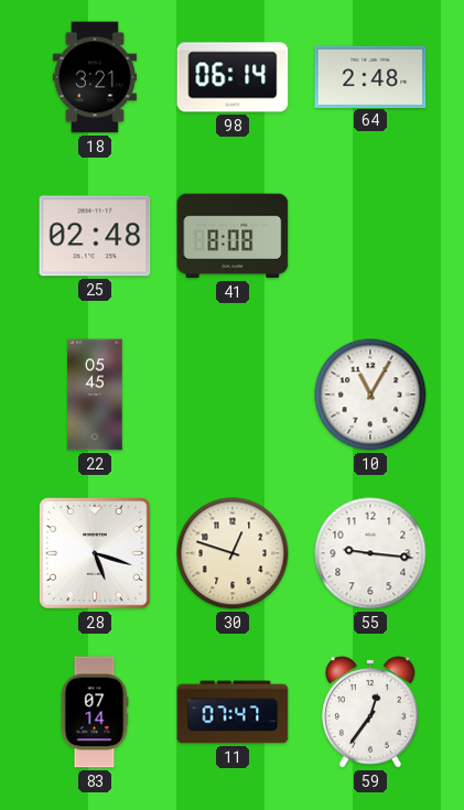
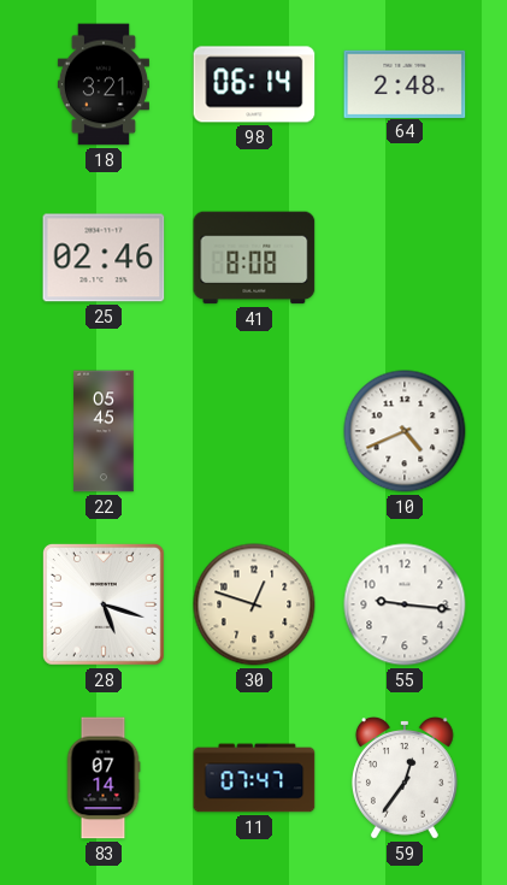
25: 02:48 -> 02:46
10: 11:05 -> 4:41
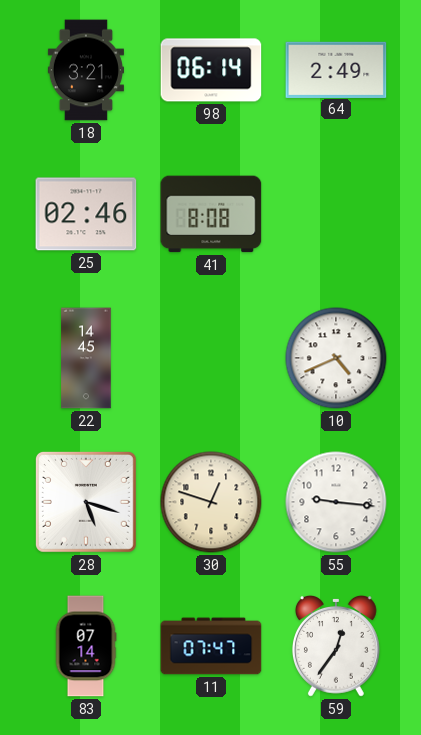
64: 2:48 -> 2:49
22: 05:45 -> 14:45
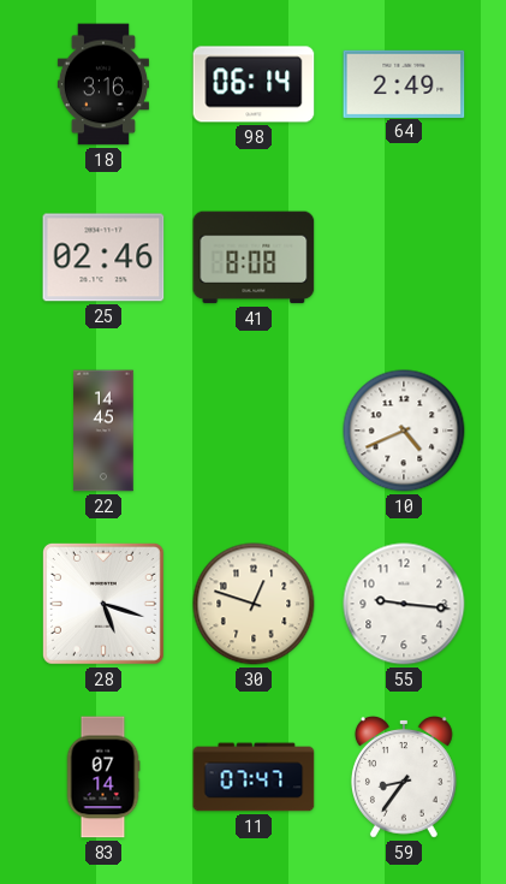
18: 3:21 -> 3:16
59: 12:36 -> 8:36
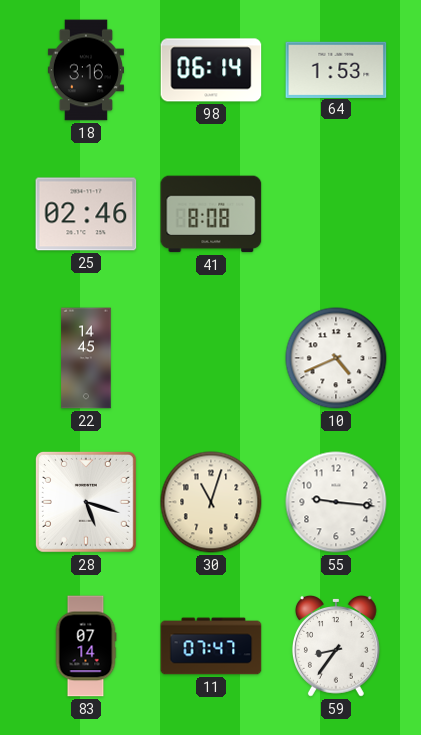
64: 2:49 -> 1:53
30: 12:48 -> 11:03
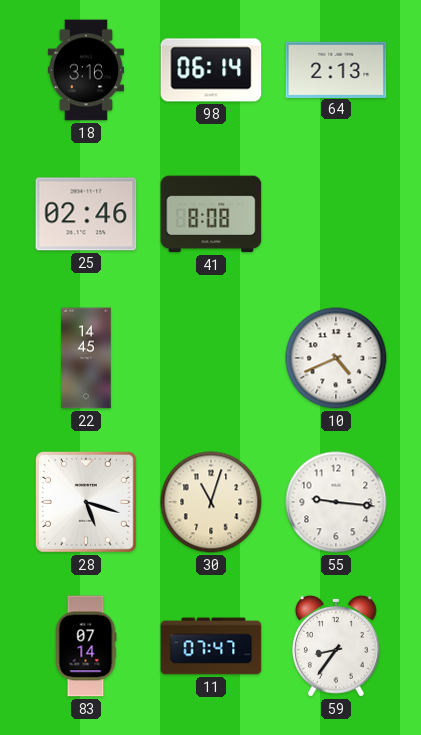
64: 1:53 -> 2:13
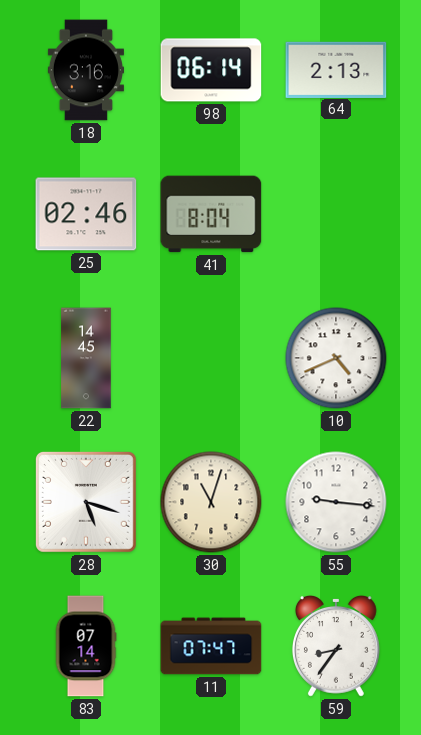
41: 8:08 -> 8:04
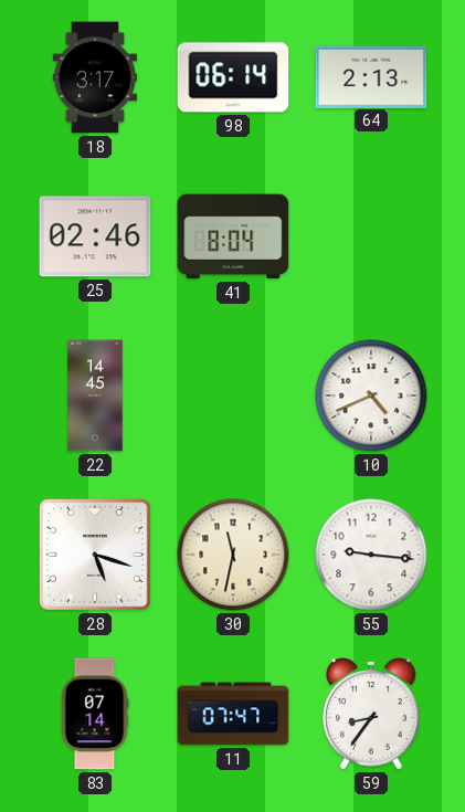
18: 3:16 -> 3:17
30: 11:03 -> 11:32
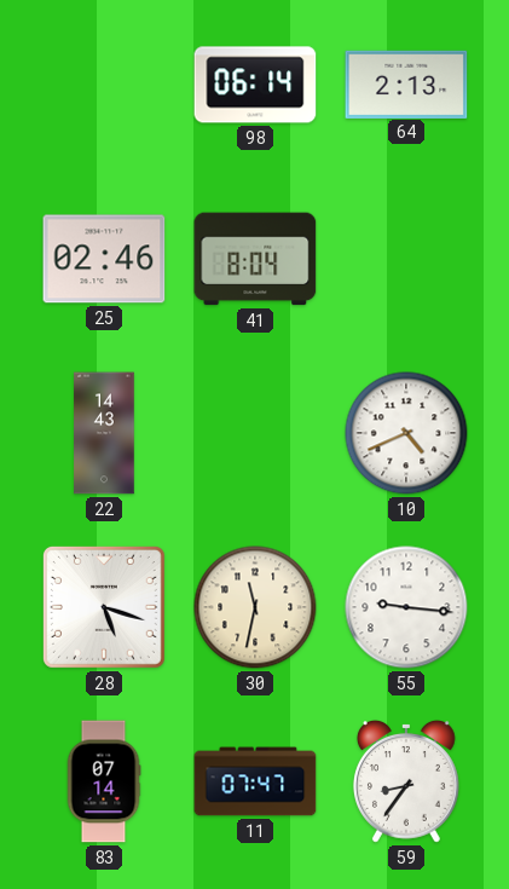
18: 3:17 -> none
22: 14:45 -> 14:43
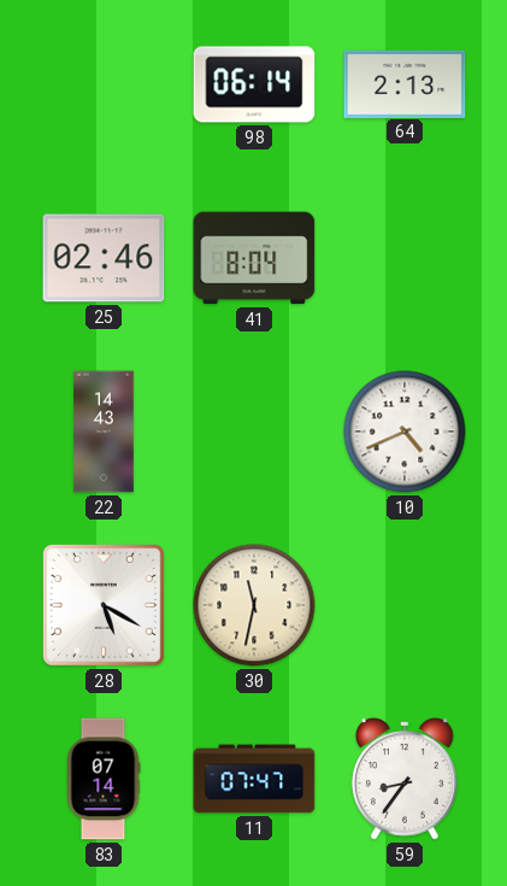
28: 5:18 -> 5:20
55: 9:16 -> none
